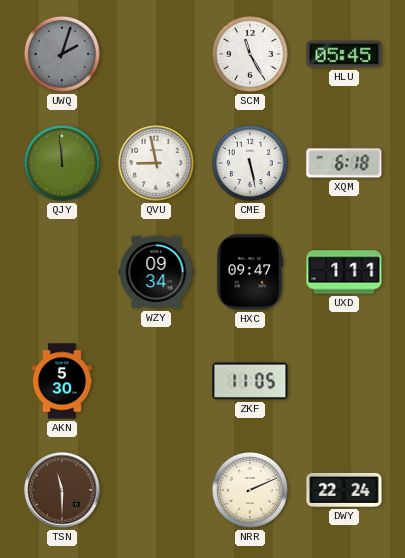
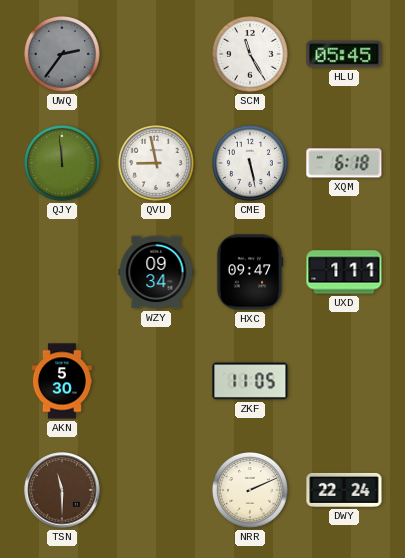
UWQ: 2:03 -> 2:36
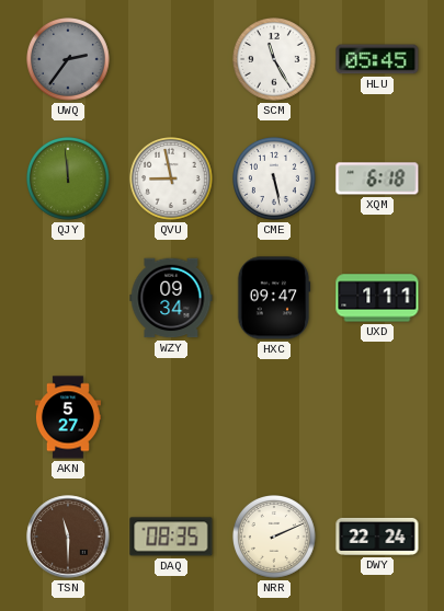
AKN: 5:30 -> 5:27
ZKF: 11:05 -> none
DAQ: none -> 08:35
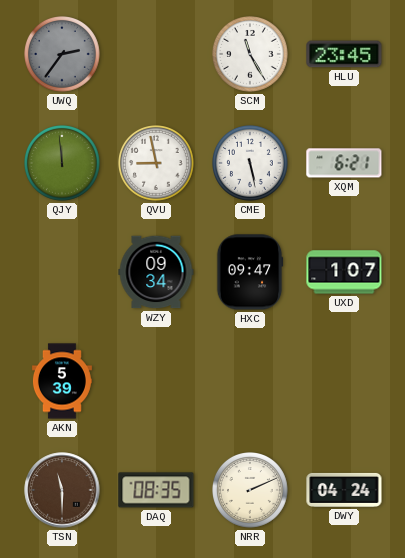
HLU: 05:45 -> 23:45
XQM: 6:18 -> 6:21
UXD: 1:11 -> 1:07
AKN: 5:27 -> 5:39
DWY: 22:24 -> 04:24
